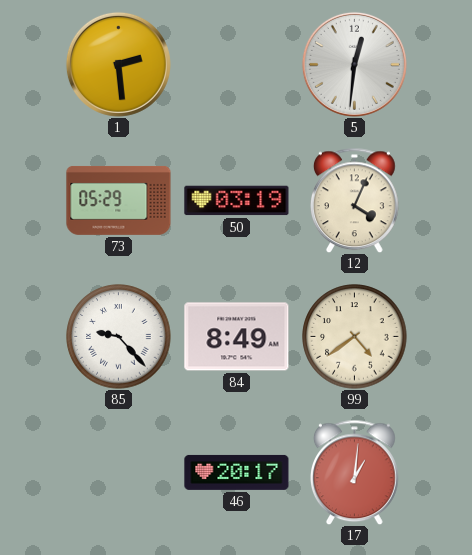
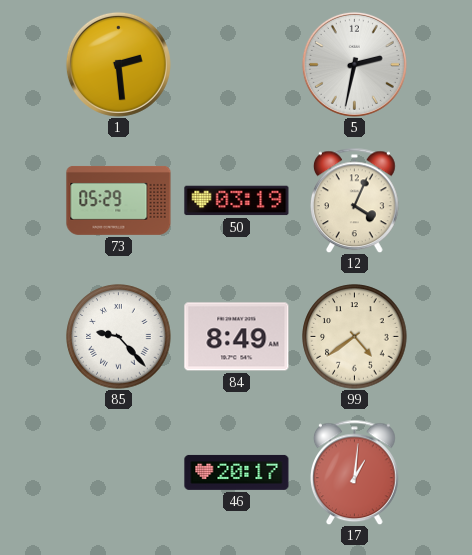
5: 12:31 -> 2:32
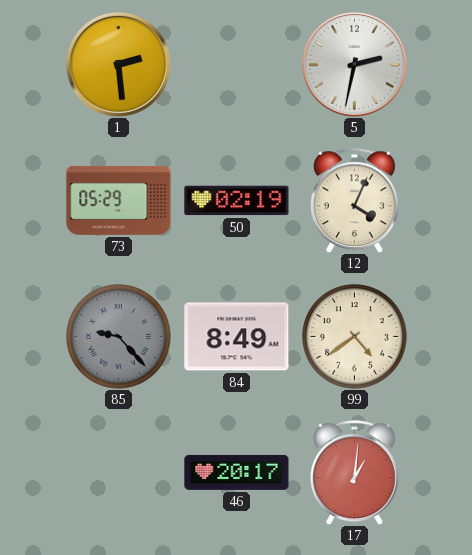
50: 03:19 -> 02:19
85 dial: white -> grey
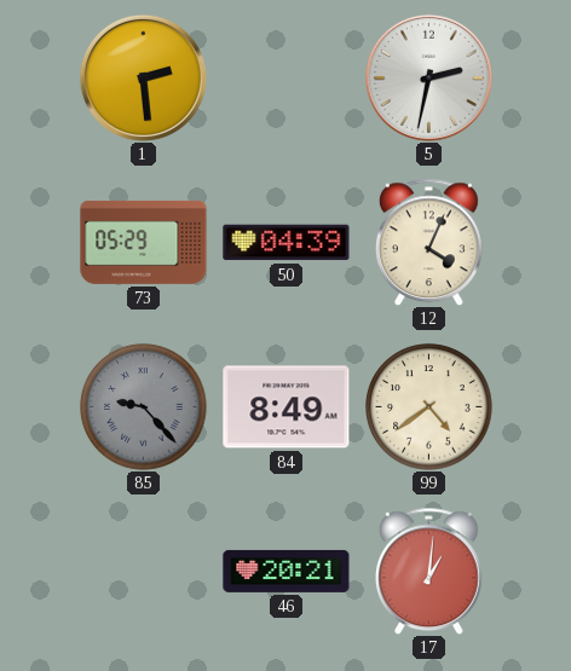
50: 02:19 -> 04:39
46: 20:17 -> 20:21
